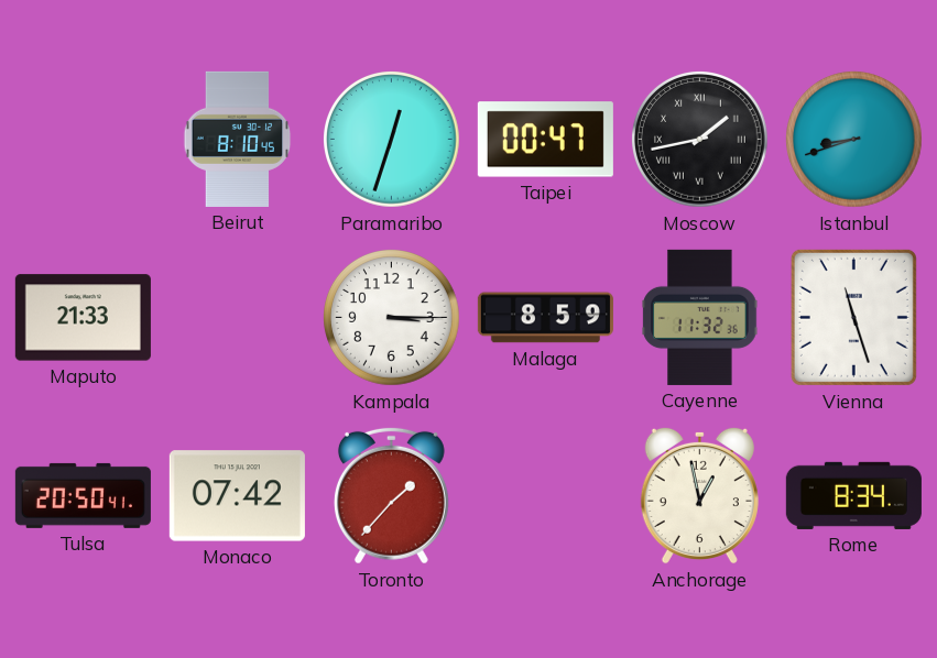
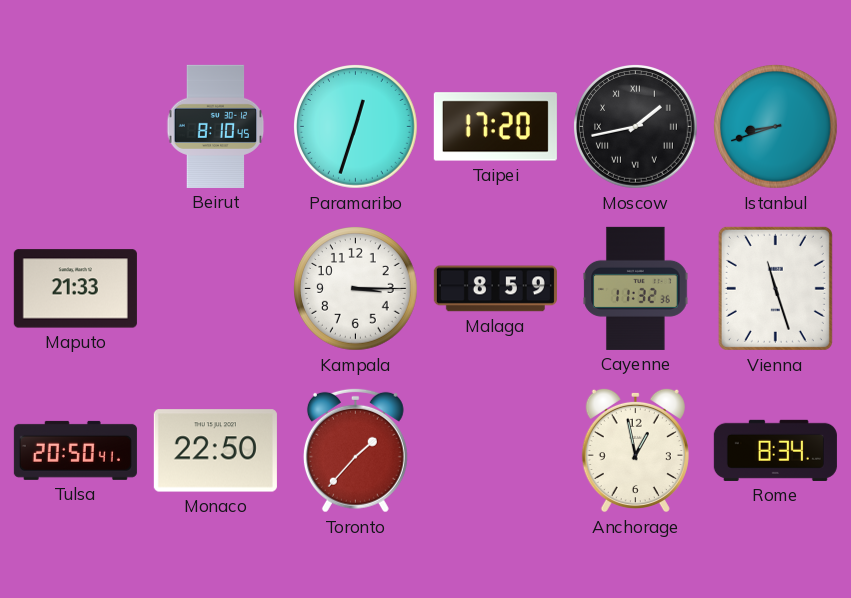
Taipei: 00:47 -> 17:20
Monaco: 07:42 -> 22:50
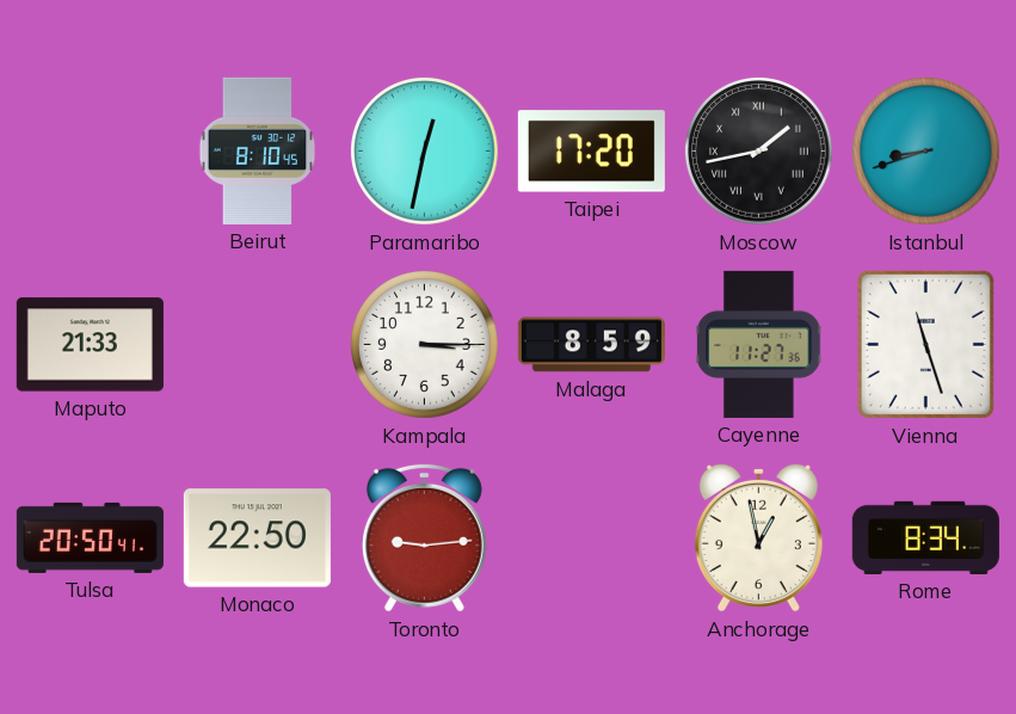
Paramaribo: 12:33 -> 12:32
Cayenne: 11:32 -> 11:27
Toronto: 1:37 -> 9:14
